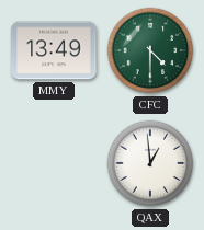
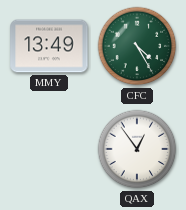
CFC: 4:30 -> 4:25
QAX: 12:59 -> 12:54
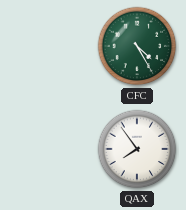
MMY: 13:49 -> none
QAX: 12:54 -> 7:54
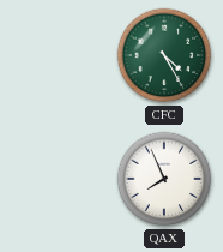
QAX: 7:54 -> 7:56
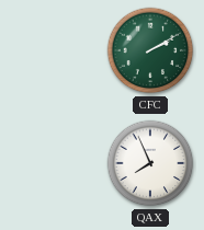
CFC: 4:25 -> 2:10
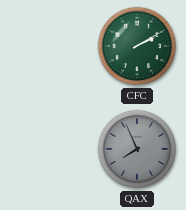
QAX dial: white -> grey
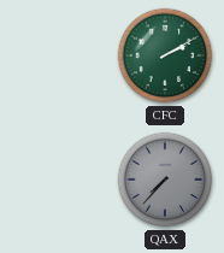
QAX: 7:56 -> 7:37
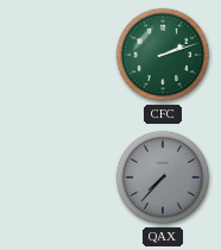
CFC: 2:10 -> 2:12
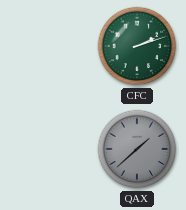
QAX: 7:37 -> 1:38
